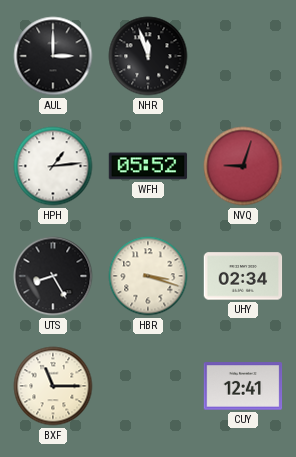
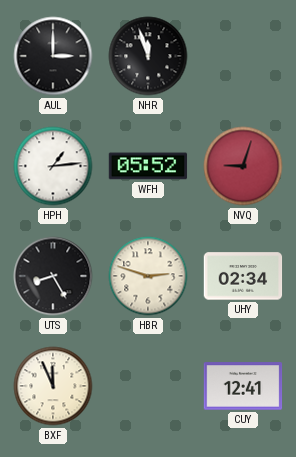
HBR: 3:18 -> 2:48
BXF: 11:15 -> 11:56
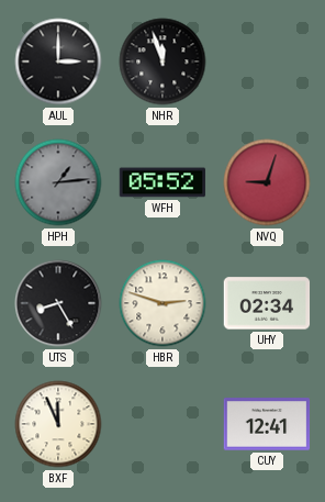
HPH dial: white -> grey
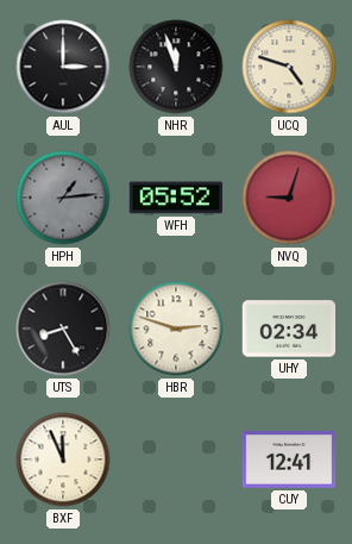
UCQ: none -> 4:48
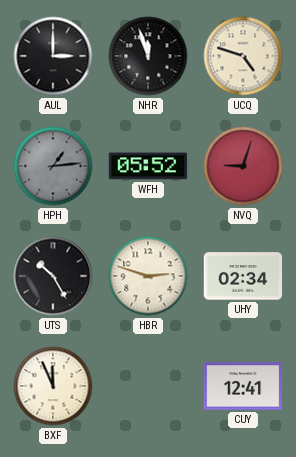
UTS: 8:25 -> 10:25
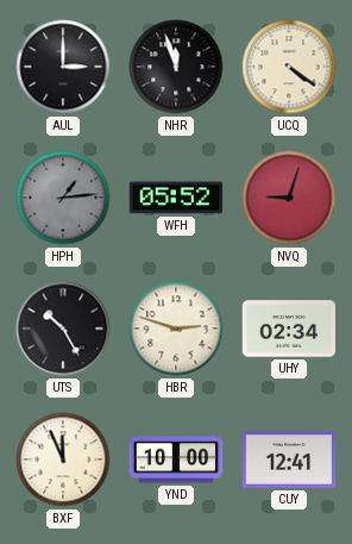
UCQ: 4:48 -> 4:21
YND: none -> 10:00
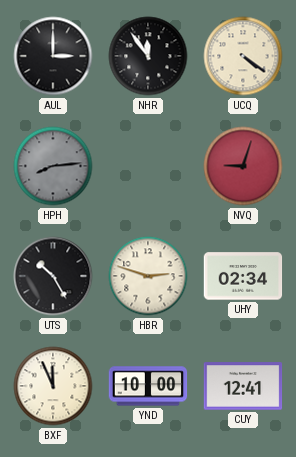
NHR: 11:57 -> 11:54
HPH: 1:14 -> 8:14
WFH: 05:52 -> none
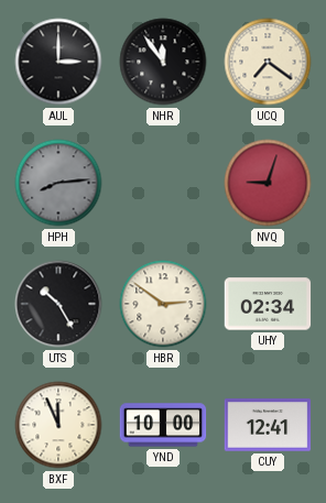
UCQ: 4:21 -> 7:21
HBR: 2:48 -> 2:51
